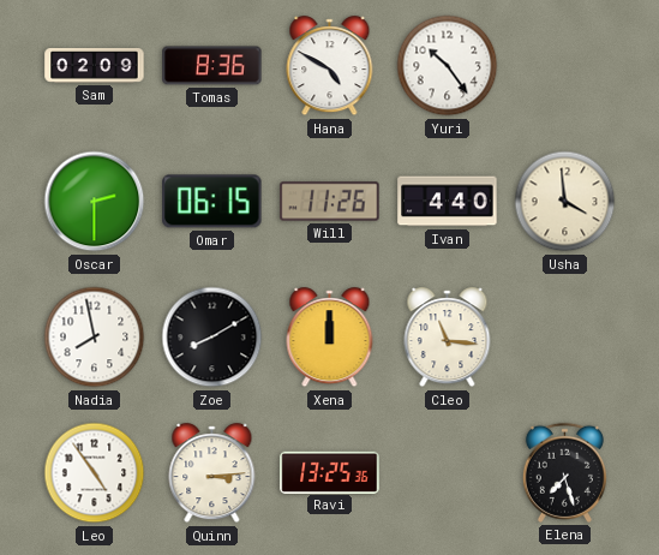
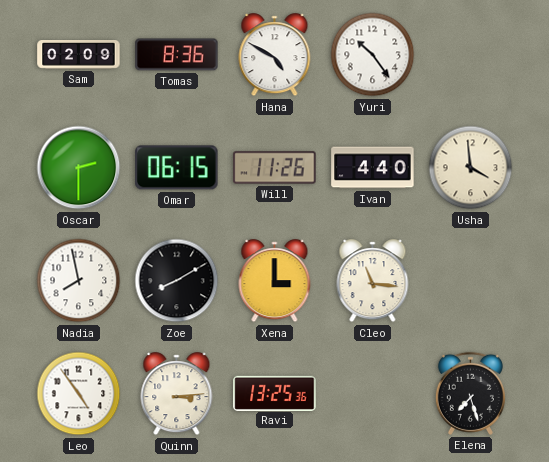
Xena: 12:00 -> 3:00
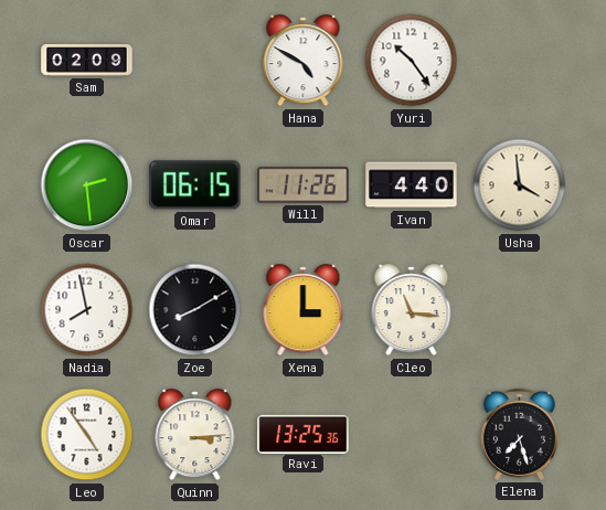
Tomas: 8:36 -> none
Oscar: 2:30 -> 2:29
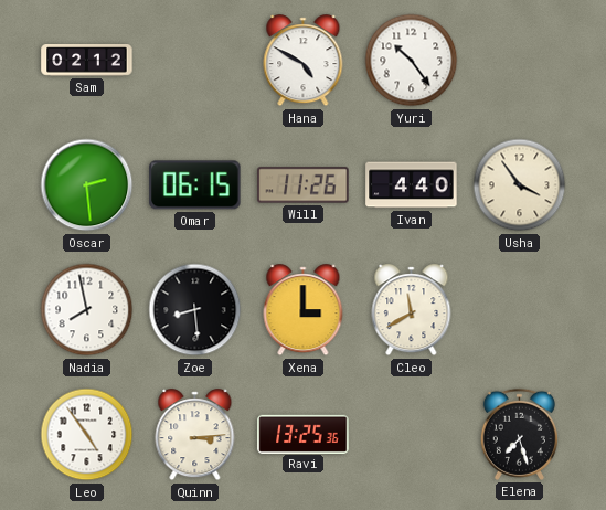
Sam: 02:09 -> 02:12
Usha: 3:59 -> 3:54
Zoe: 8:10 -> 8:29
Cleo: 11:16 -> 11:40
